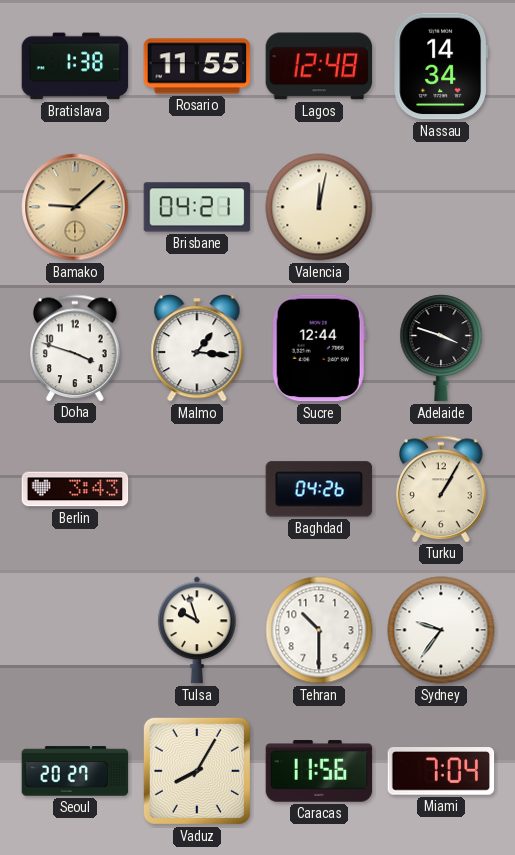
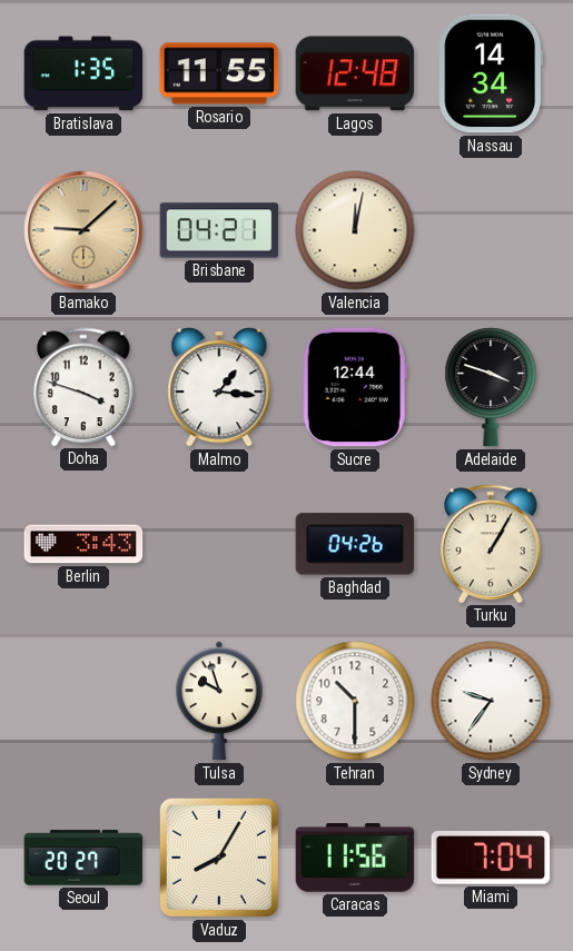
Bratislava: 1:38 -> 1:35
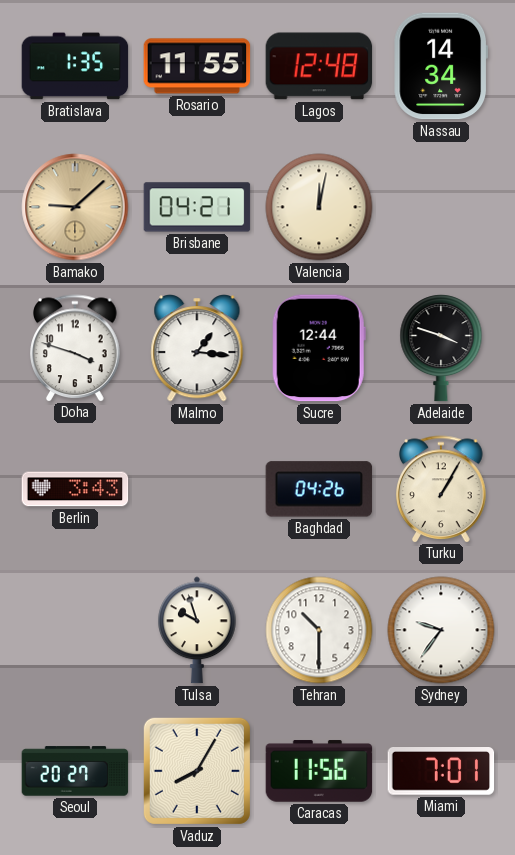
Miami: 7:04 -> 7:01
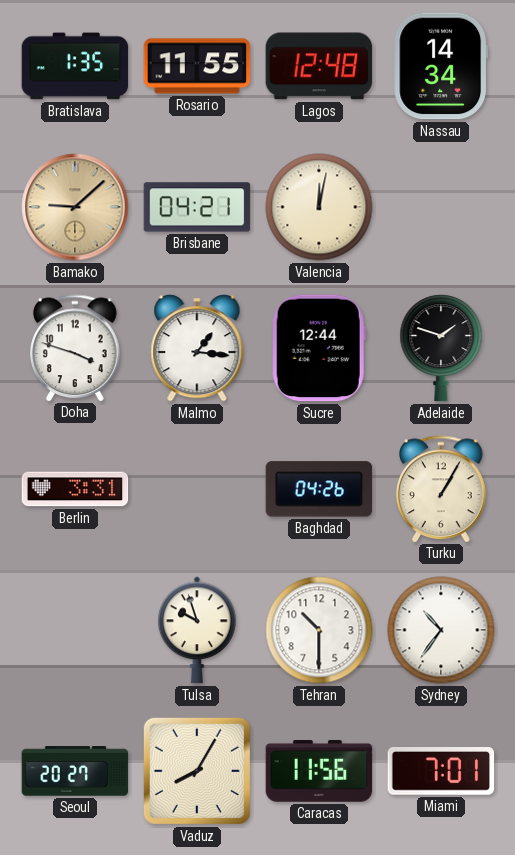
Adelaide: 3:48 -> 1:48
Berlin: 3:43 -> 3:31
Sydney: 9:36 -> 10:36
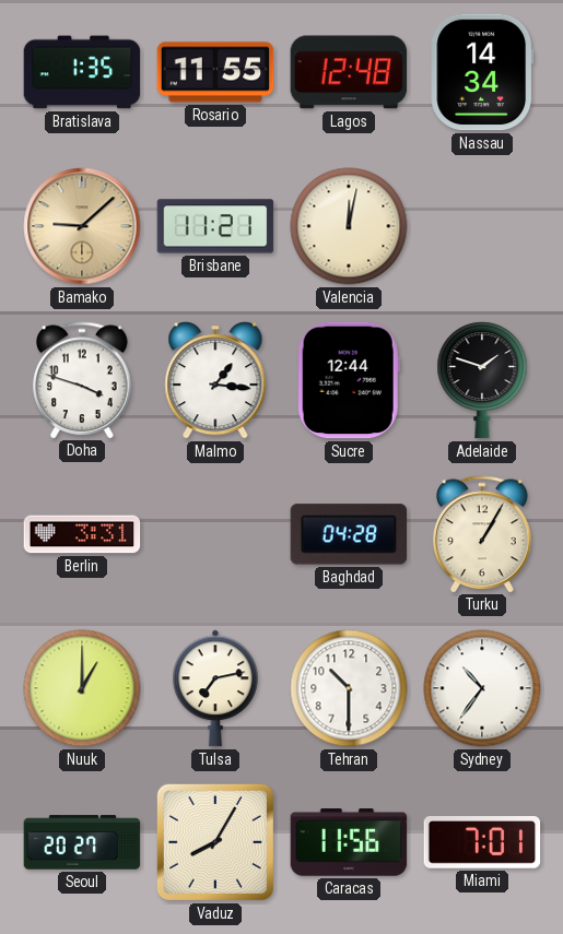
Brisbane: 04:21 -> 11:21
Baghdad: 04:26 -> 04:28
Nuuk: none -> 1:00
Tulsa: 9:57 -> 7:13
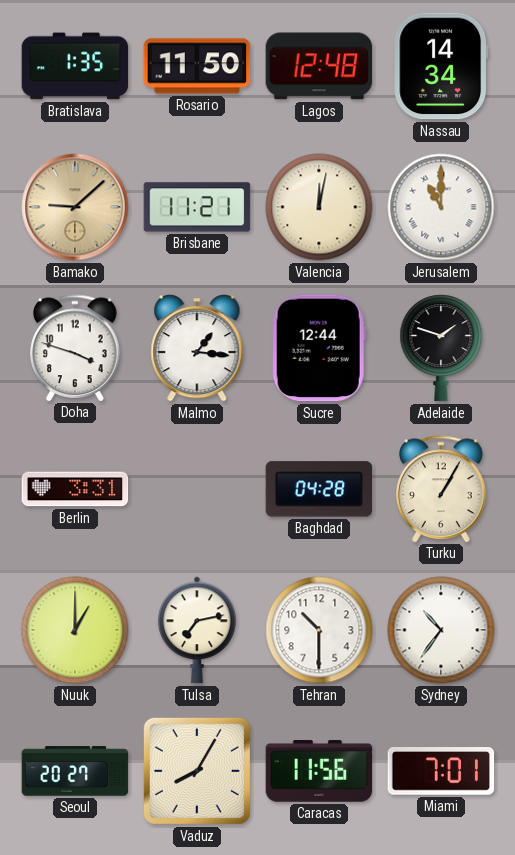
Rosario: 11:55 -> 11:50
Jerusalem: none -> 11:00
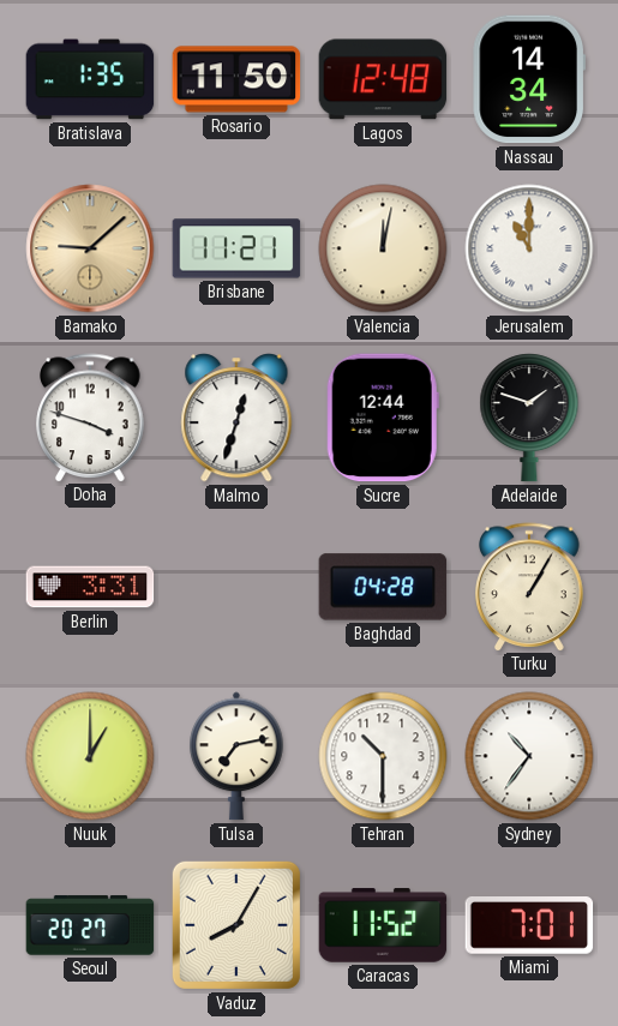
Malmo: 1:16 -> 12:33
Caracas: 11:56 -> 11:52
